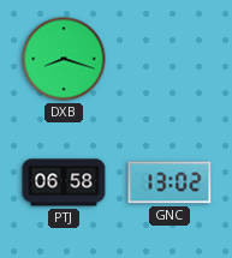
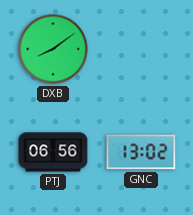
DXB: 8:18 -> 8:09
PTJ: 06:58 -> 06:56
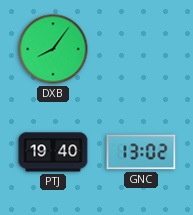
DXB: 8:09 -> 8:06
PTJ: 06:56 -> 19:40
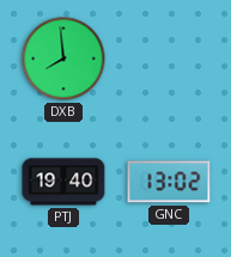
DXB: 8:06 -> 7:59
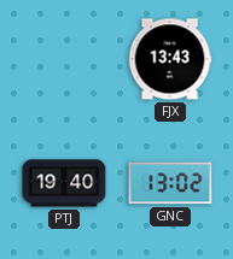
DXB: 7:59 -> none
FJX: none -> 13:43
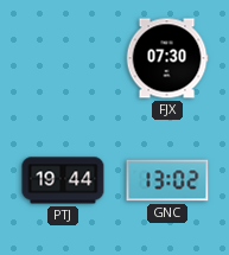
FJX: 13:43 -> 07:30
PTJ: 19:40 -> 19:44
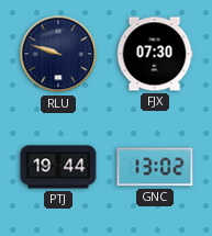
RLU: none -> 9:48
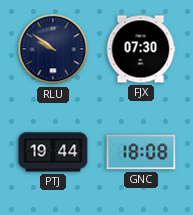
RLU: 9:48 -> 9:51
GNC: 13:02 -> 18:08
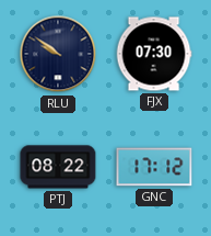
PTJ: 19:44 -> 08:22
GNC: 18:08 -> 17:12
